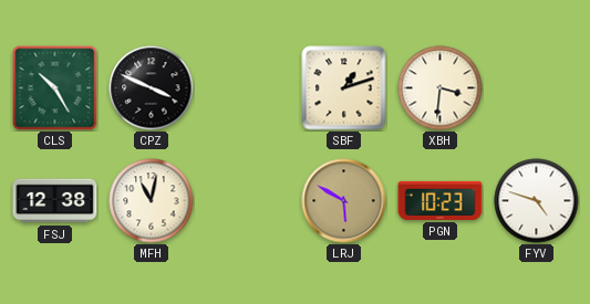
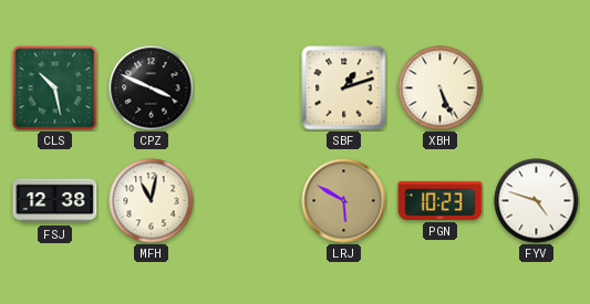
CLS: 10:25 -> 10:28
XBH: 3:31 -> 5:26
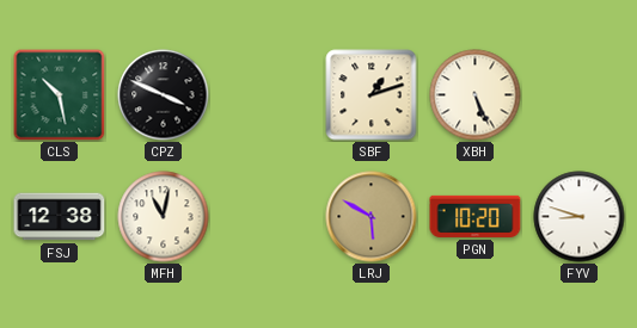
PGN: 10:23 -> 10:20
FYV: 4:48 -> 8:48
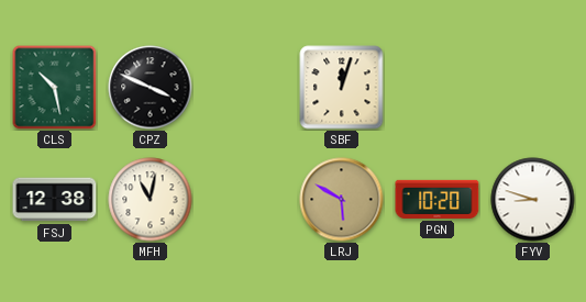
SBF: 1:12 -> 12:03
XBH: 5:26 -> none
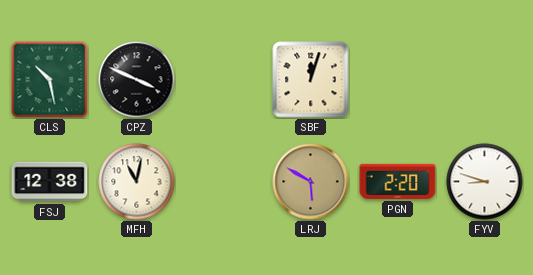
PGN: 10:20 -> 2:20
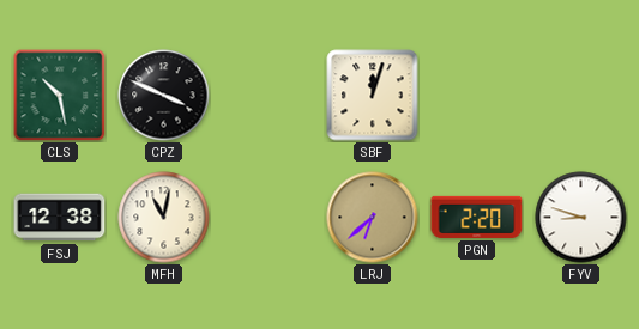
LRJ: 5:50 -> 6:38
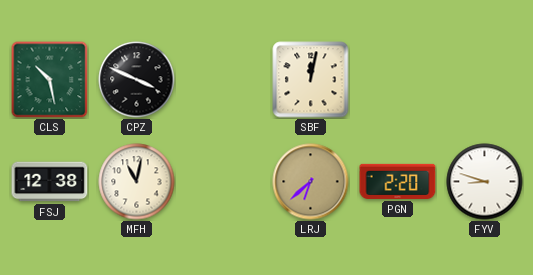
SBF: 12:03 -> 12:02
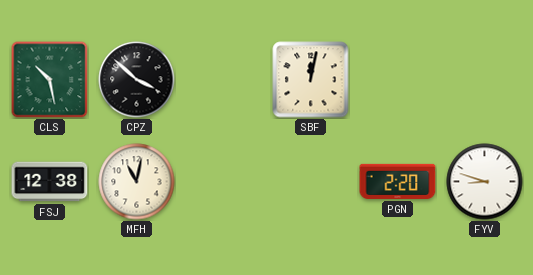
CPZ: 3:49 -> 3:52
LRJ: 6:38 -> none
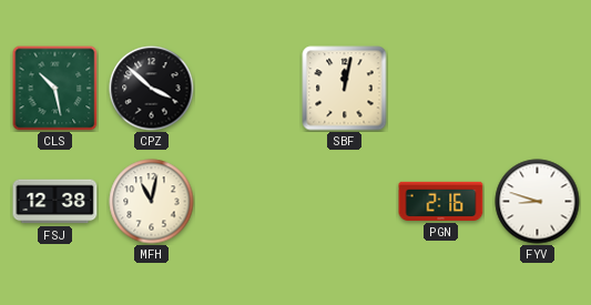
PGN: 2:20 -> 2:16
